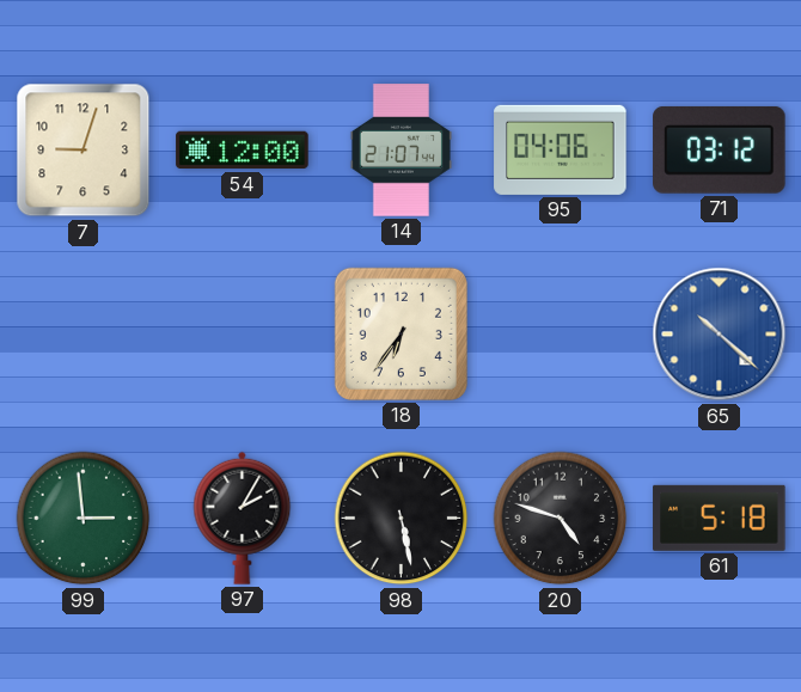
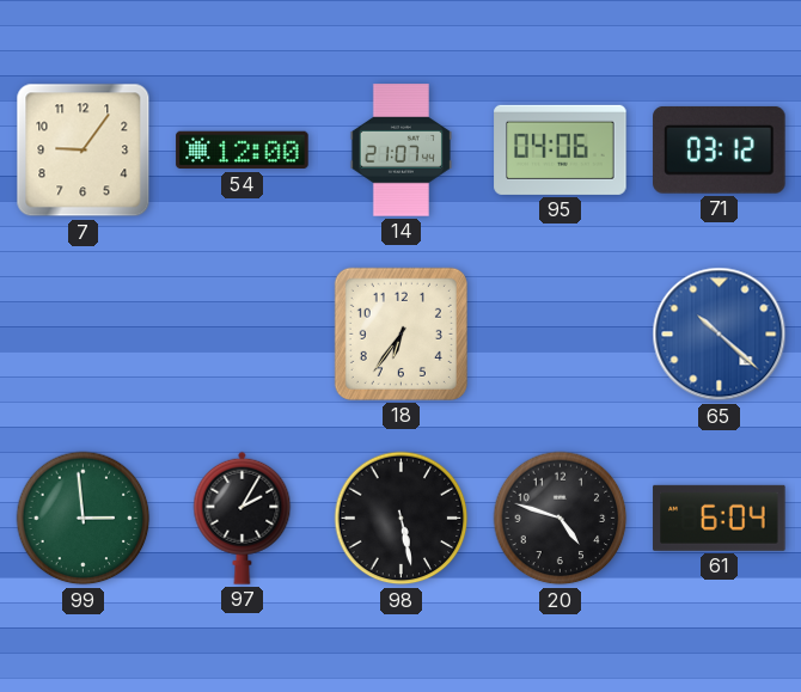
7: 9:03 -> 9:06
61: 5:18 -> 6:04
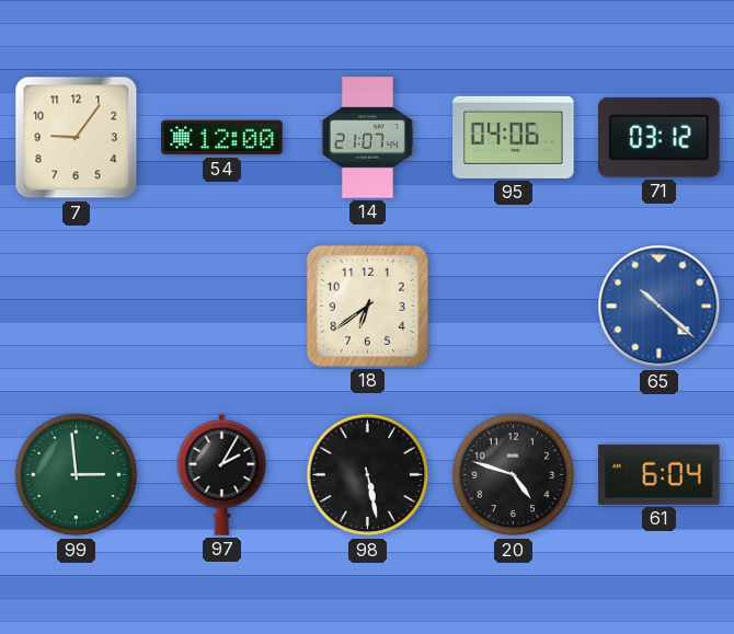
18: 6:36 -> 6:39
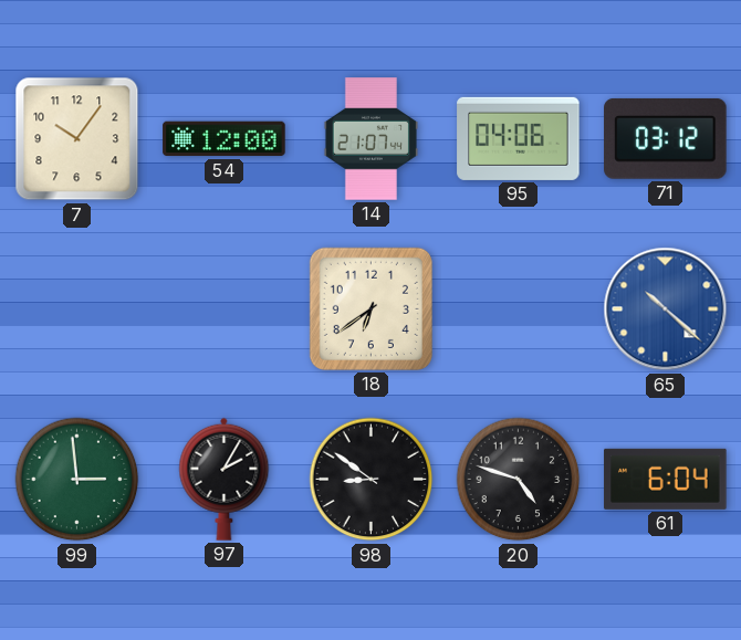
7: 9:06 -> 10:06
98: 5:28 -> 8:51
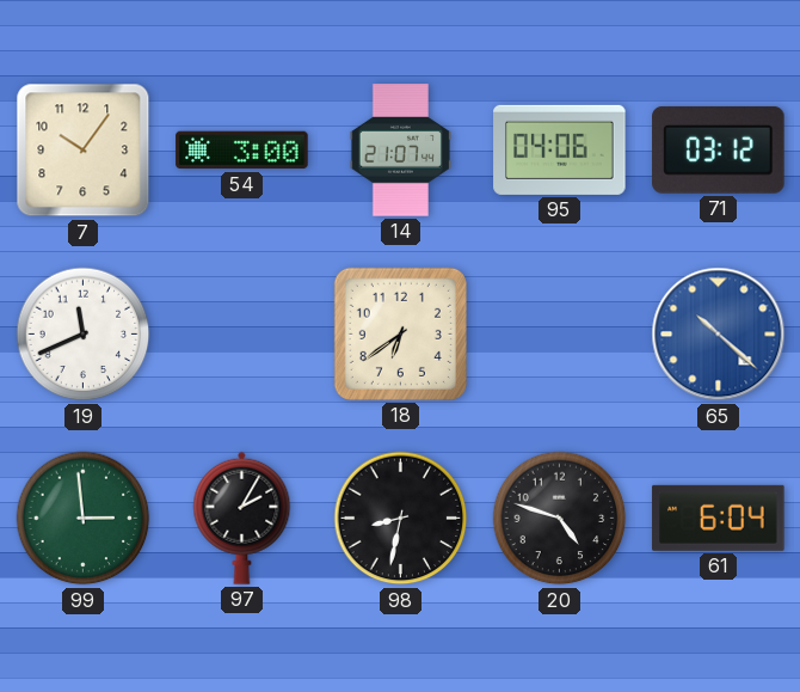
54: 12:00 -> 3:00
19: none -> 11:41
98: 8:51 -> 8:32
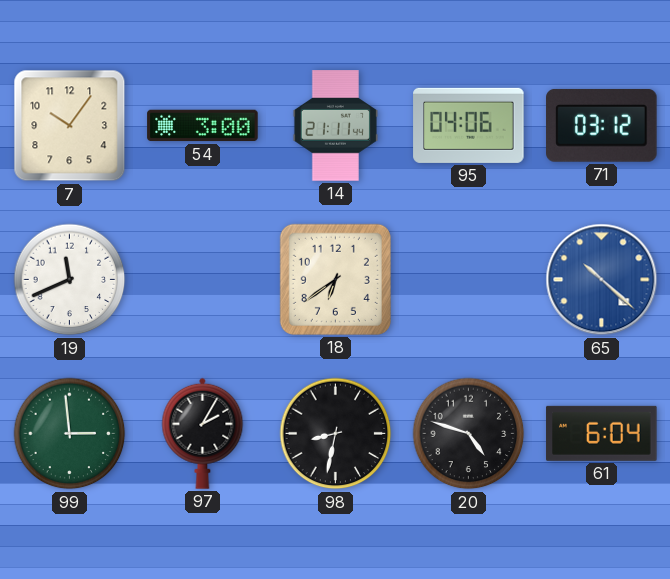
14: 21:07 -> 21:11
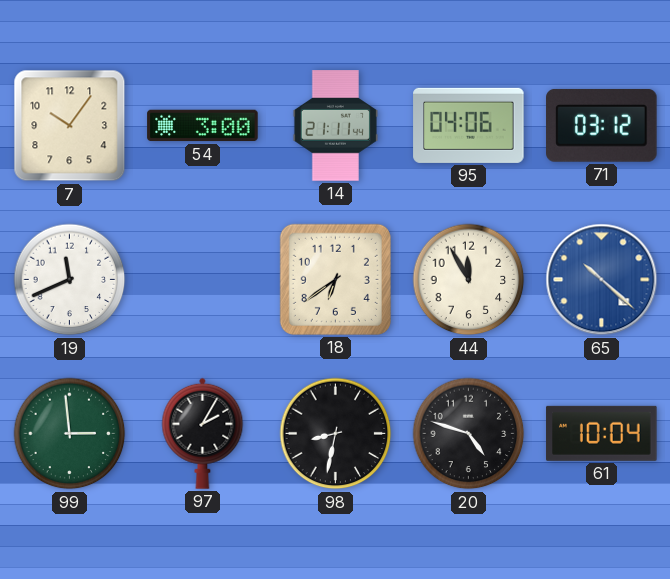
44: none -> 11:55
61: 6:04 -> 10:04
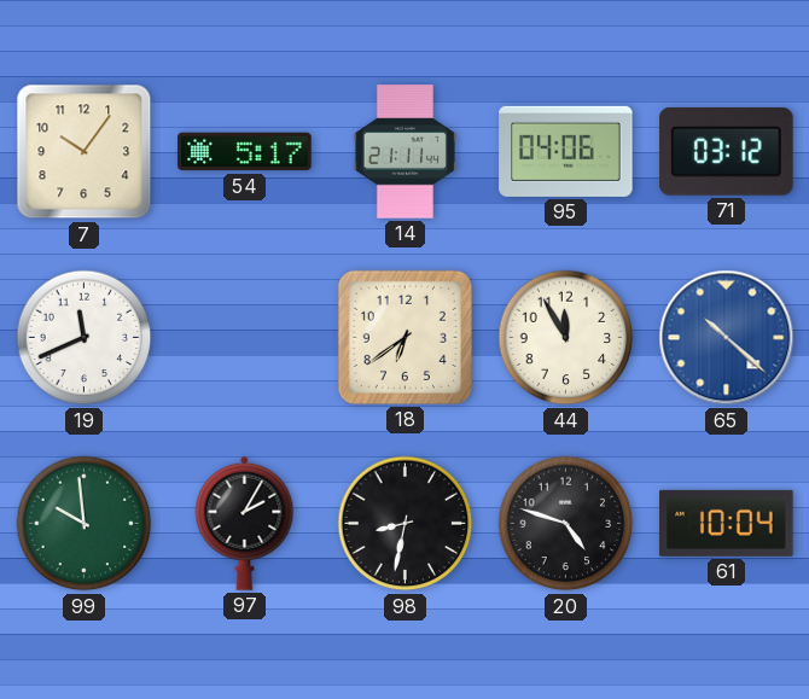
54: 3:00 -> 5:17
99: 2:59 -> 9:59
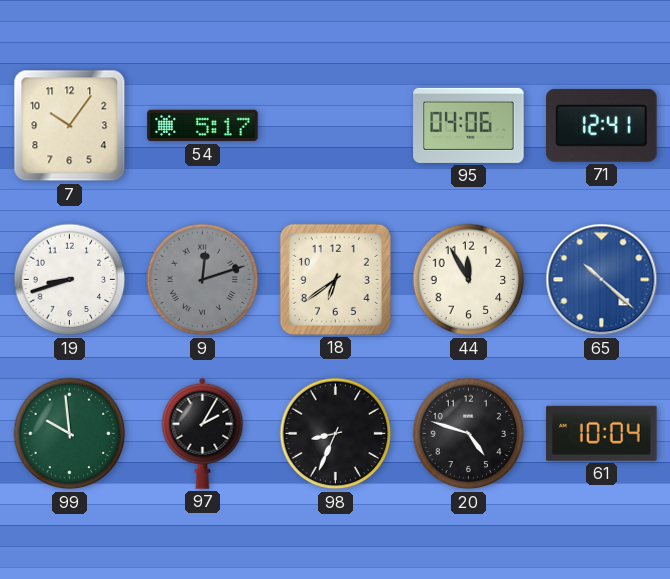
14: 21:11 -> none
71: 03:12 -> 12:41
19: 11:41 -> 8:42
9: none -> 12:12
98: 8:32 -> 8:34
